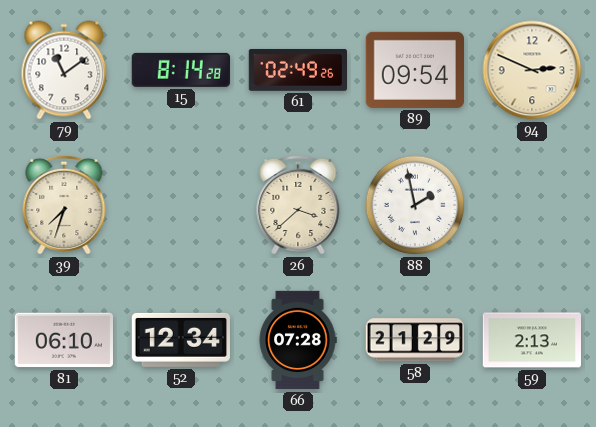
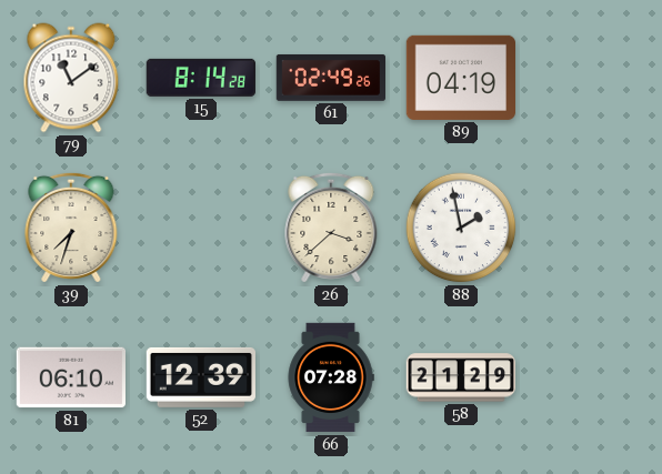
89: 09:54 -> 04:19
94: 2:49 -> none
52: 12:34 -> 12:39
59: 2:13 -> none
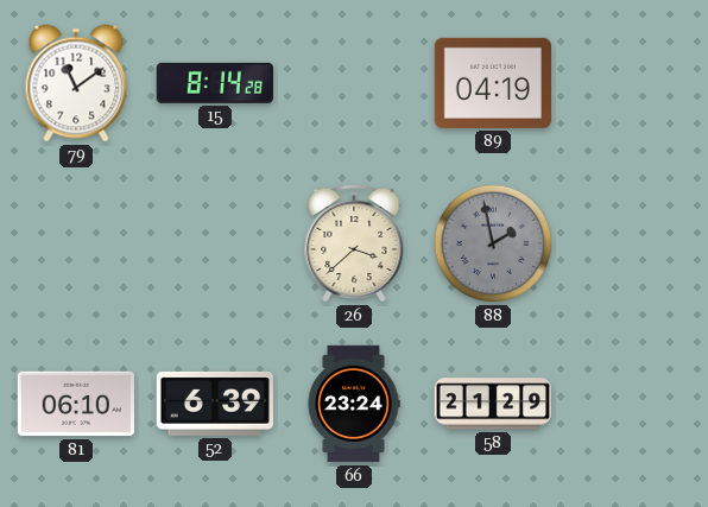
61: 02:49 -> none
39: 7:33 -> none
88 dial: white -> grey
52: 12:39 -> 6:39
66: 07:28 -> 23:24
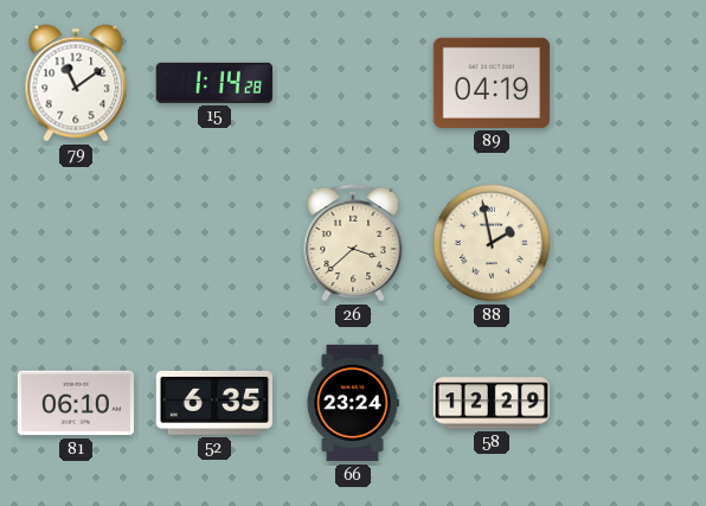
15: 8:14 -> 1:14
88 dial: grey -> cream
52: 6:39 -> 6:35
58: 21:29 -> 12:29
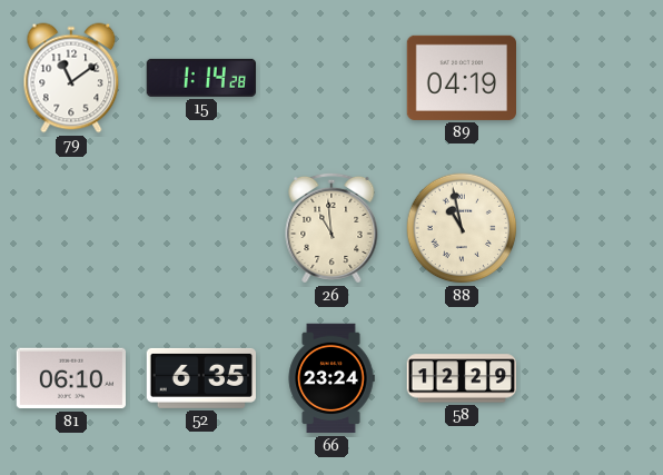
26: 3:38 -> 10:59
88: 1:58 -> 10:58
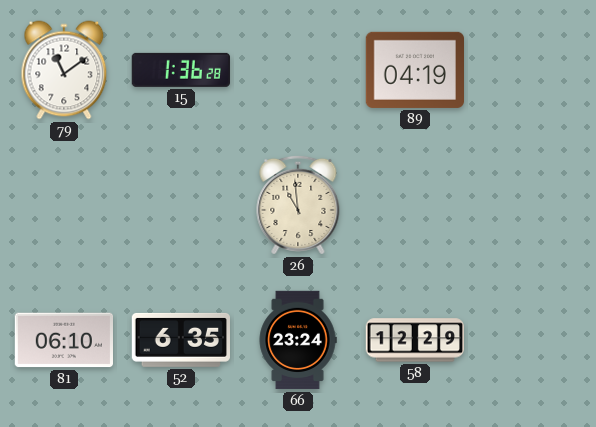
15: 1:14 -> 1:36
88: 10:58 -> none
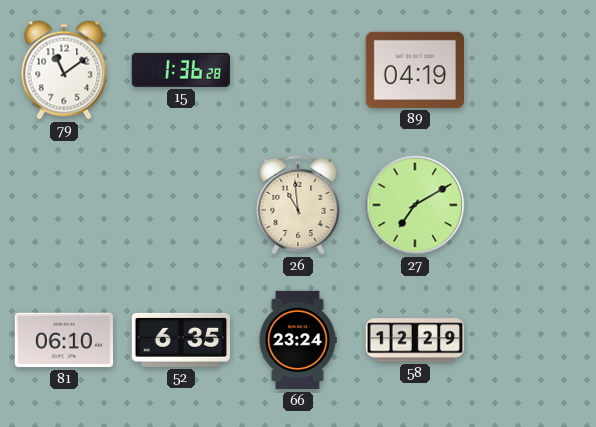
27: none -> 7:10
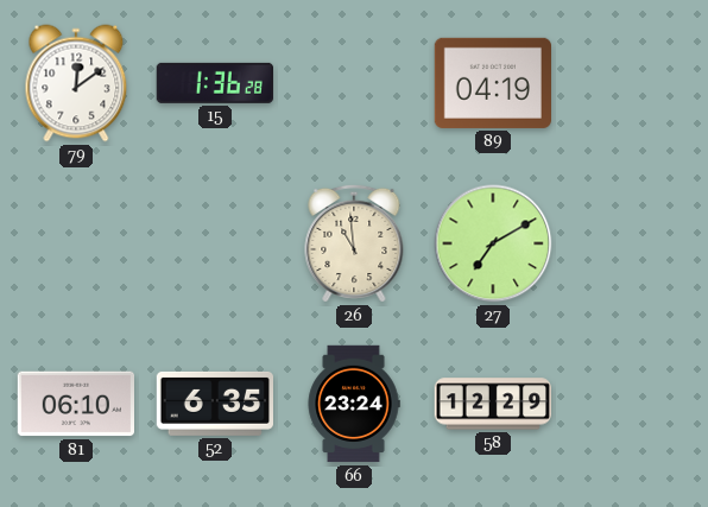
79: 11:09 -> 12:09
